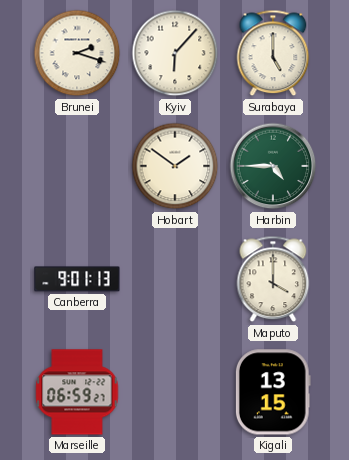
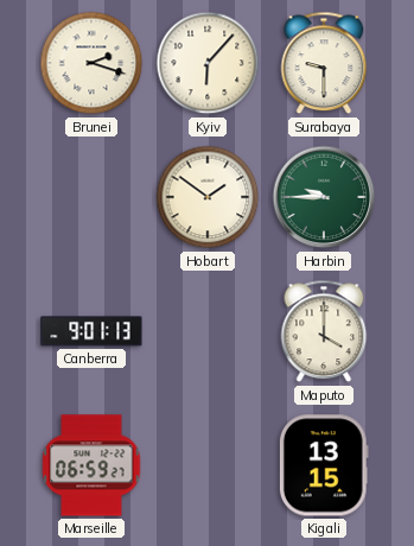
Surabaya: 5:00 -> 9:30
Harbin: 4:45 -> 9:45
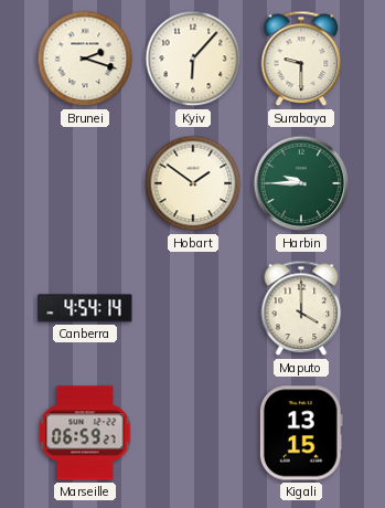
Canberra: 9:01 -> 4:54
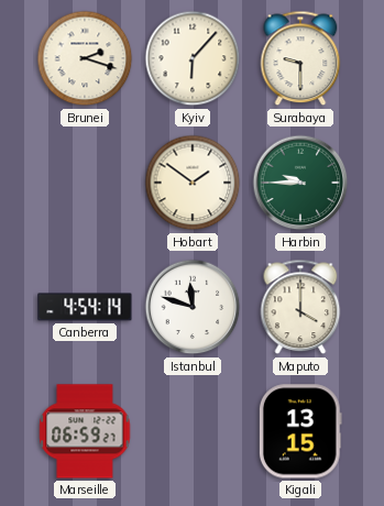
Istanbul: none -> 11:48
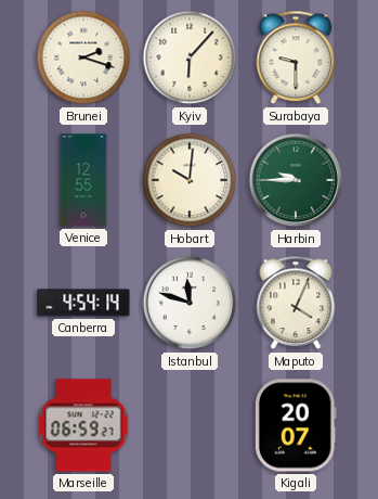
Venice: none -> 12:55
Hobart: 1:51 -> 10:01
Maputo: 4:00 -> 4:04
Kigali: 13:15 -> 20:07
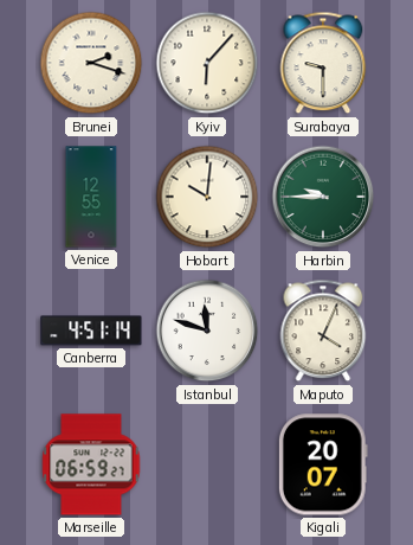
Canberra: 4:54 -> 4:51
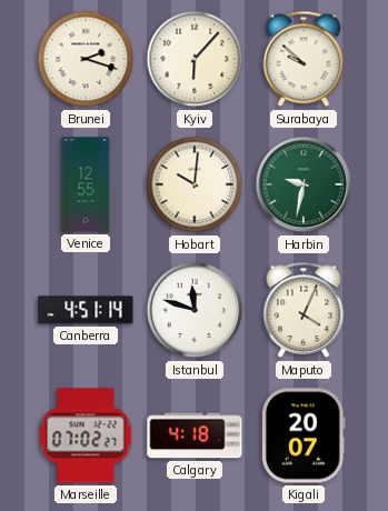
Surabaya: 9:30 -> 9:52
Harbin: 9:45 -> 9:32
Marseille: 06:59 -> 07:02
Calgary: none -> 4:18
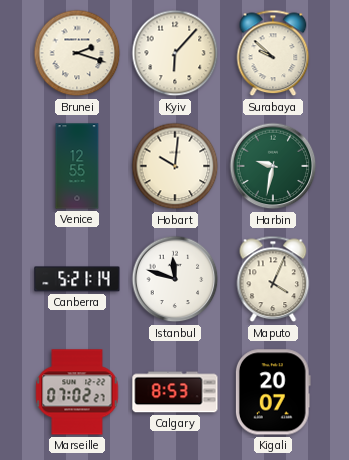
Canberra: 4:51 -> 5:21
Calgary: 4:18 -> 8:53
